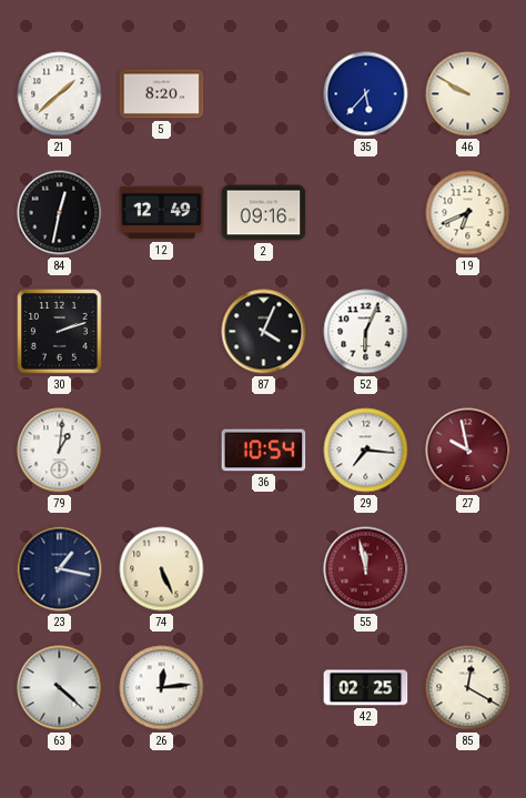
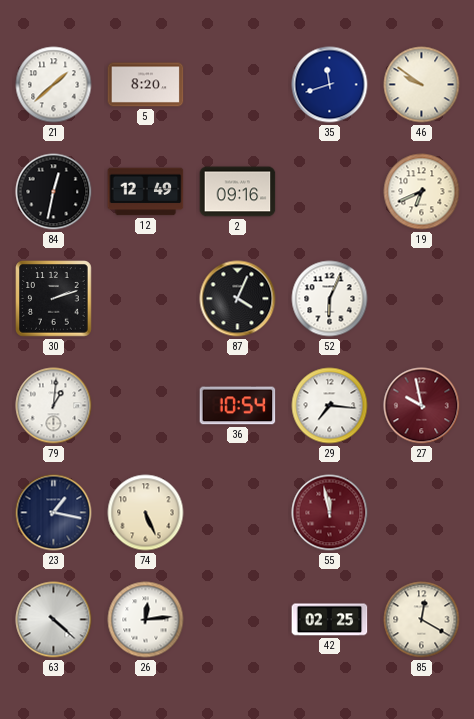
35: 5:37 -> 11:42
46: 9:50 -> 9:51
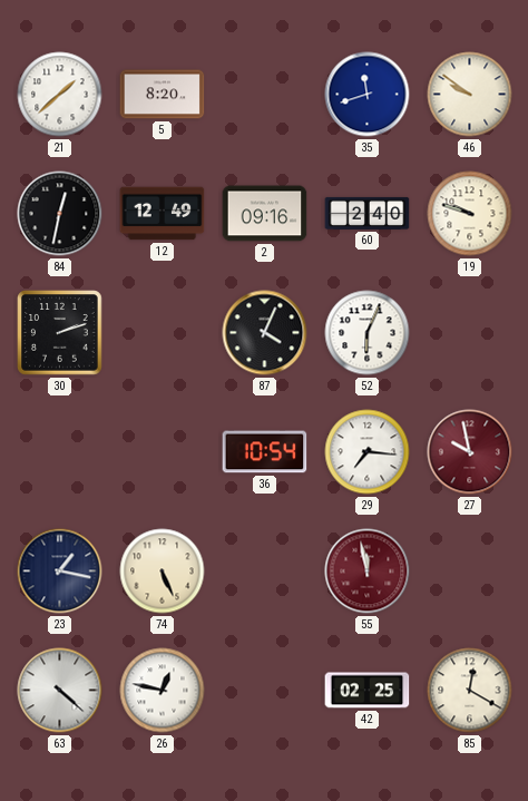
60: none -> 2:40
19: 6:41 -> 9:48
79: 1:01 -> none
26: 12:14 -> 12:47
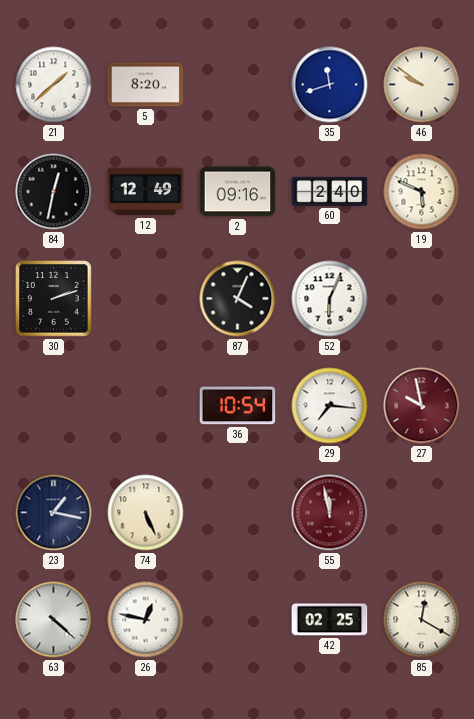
19: 9:48 -> 5:49
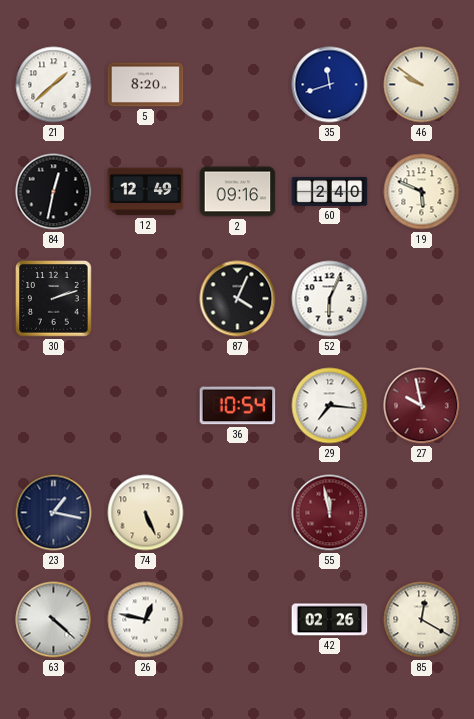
42: 02:25 -> 02:26
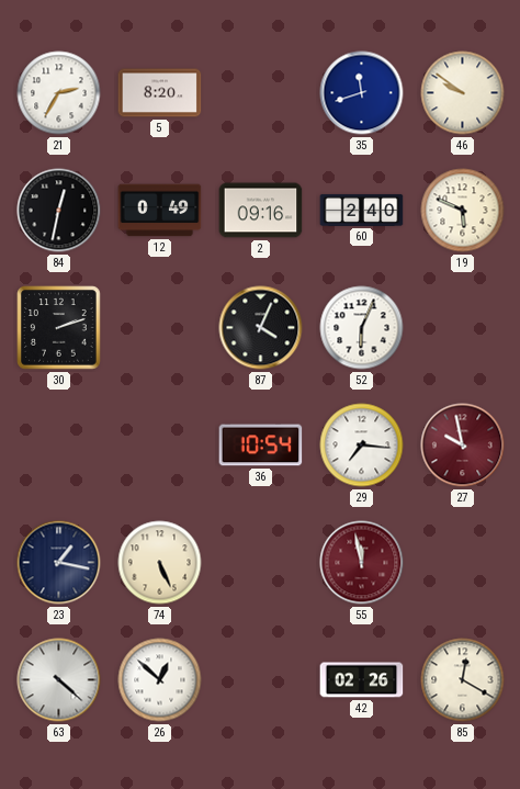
21: 1:38 -> 2:35
12: 12:49 -> 0:49
26: 12:47 -> 12:52
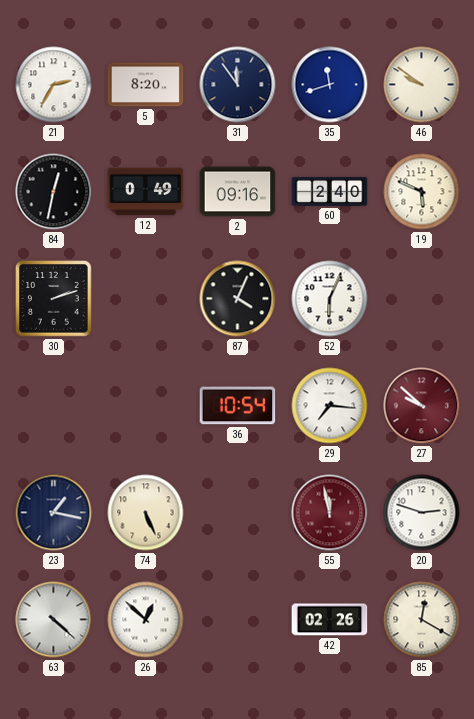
31: none -> 11:54
27: 9:58 -> 9:52
20: none -> 2:48
